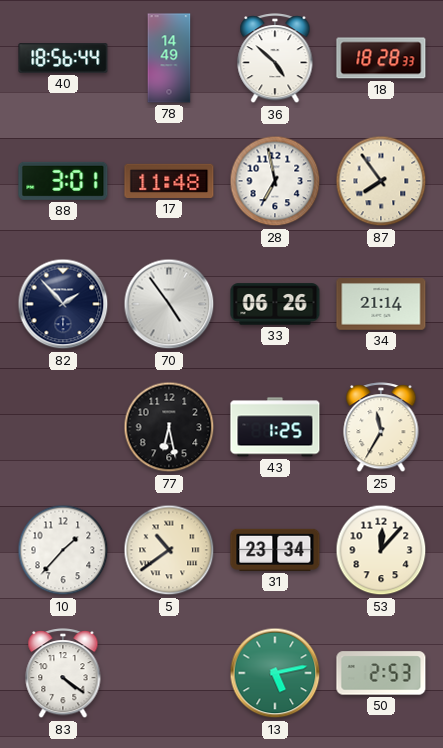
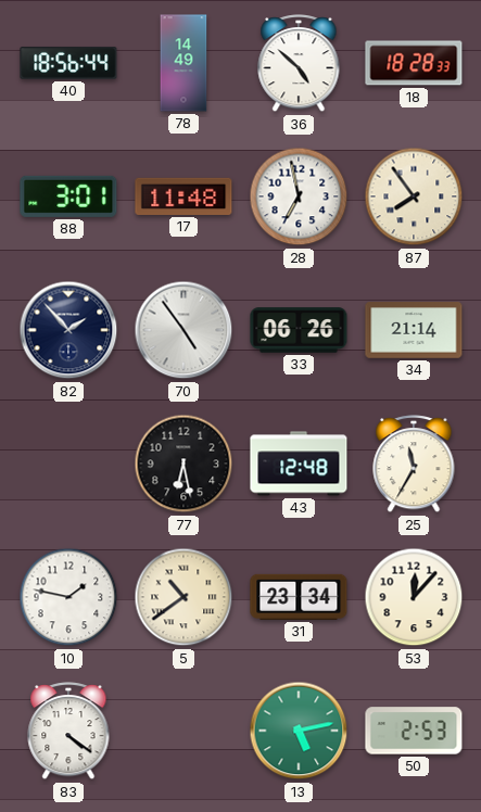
43: 1:25 -> 12:48
10: 1:37 -> 1:47
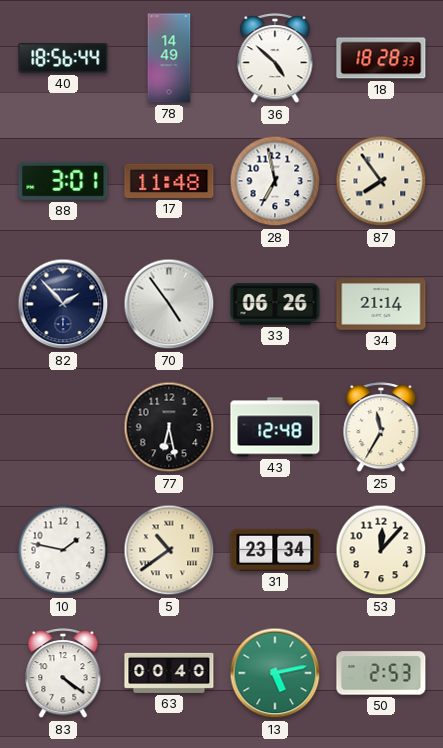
63: none -> 00:40
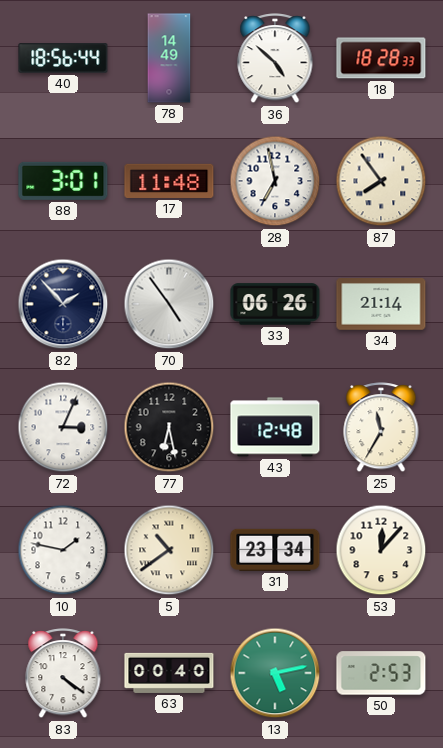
72: none -> 3:04
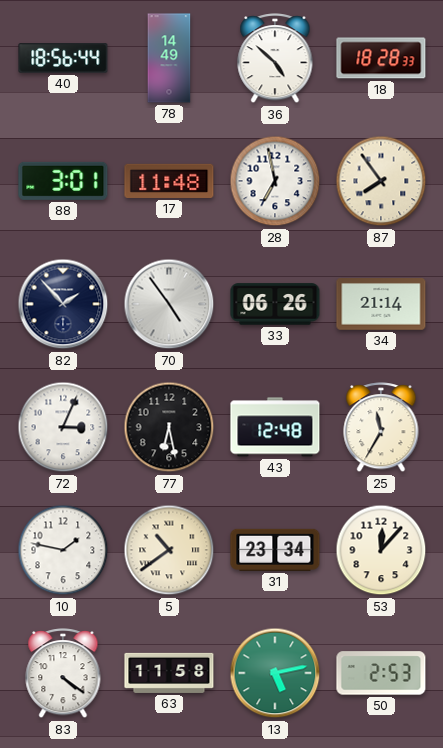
63: 00:40 -> 11:58
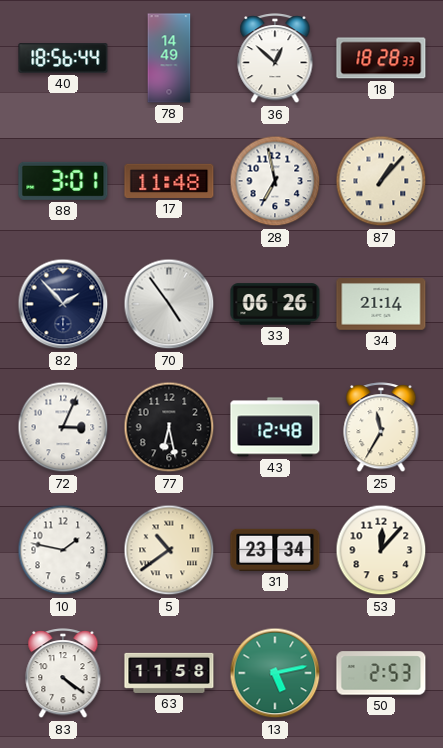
36: 4:52 -> 12:52
87: 7:54 -> 1:07
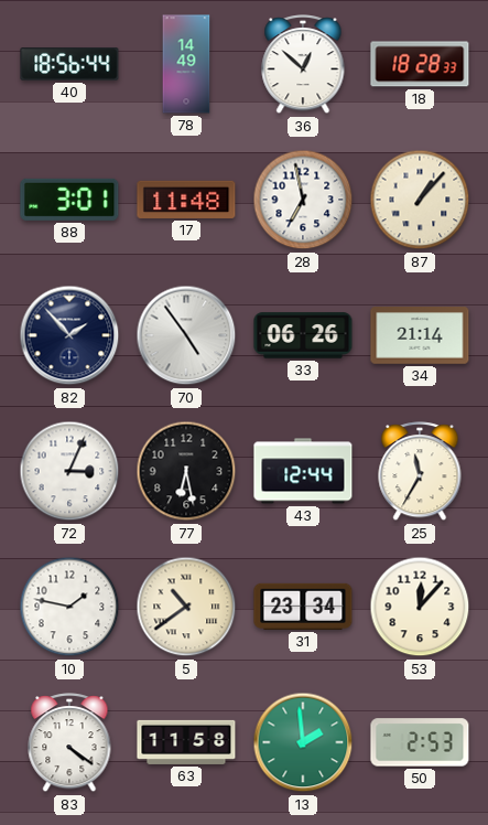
43: 12:48 -> 12:44
13: 5:13 -> 1:59
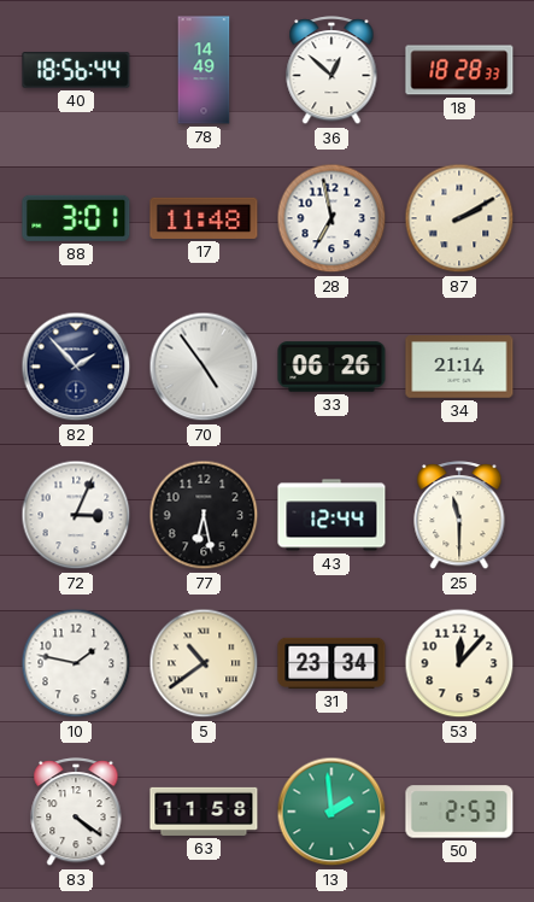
87: 1:07 -> 2:10
25: 11:35 -> 11:30
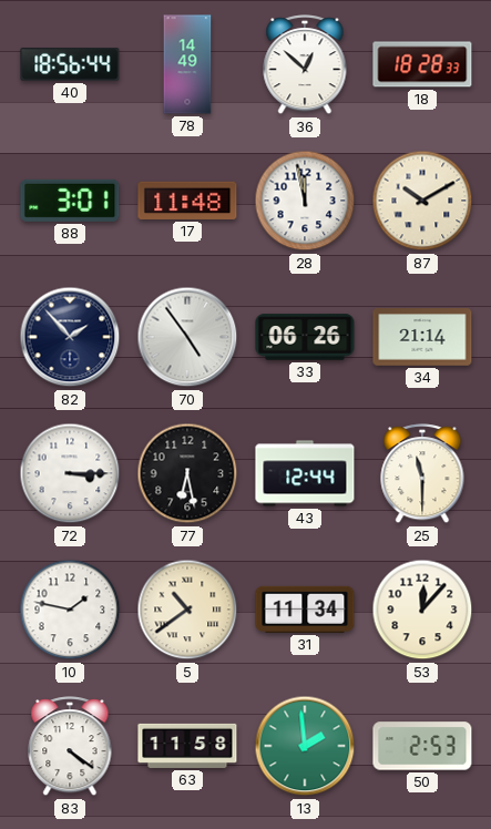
28: 6:58 -> 11:58
87: 2:10 -> 10:10
72: 3:04 -> 3:15
31: 23:34 -> 11:34
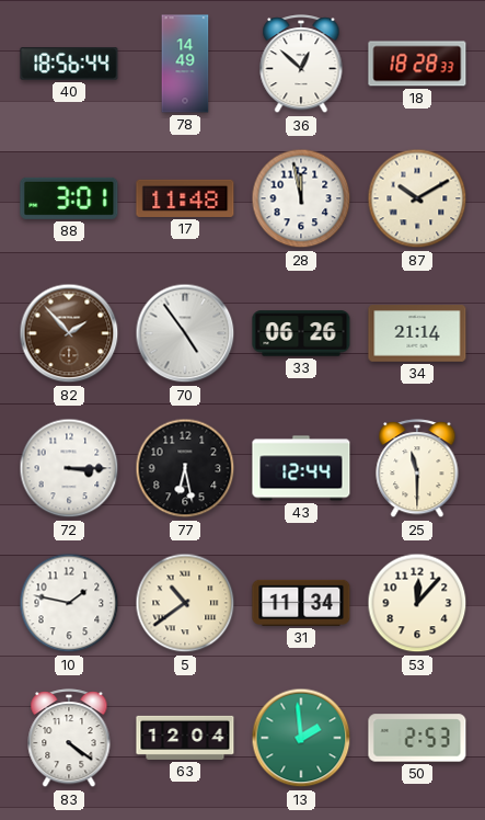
82 dial: navy -> brown
63: 11:58 -> 12:04
